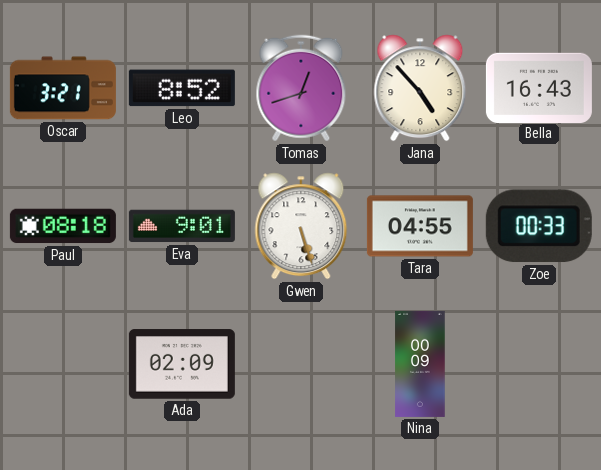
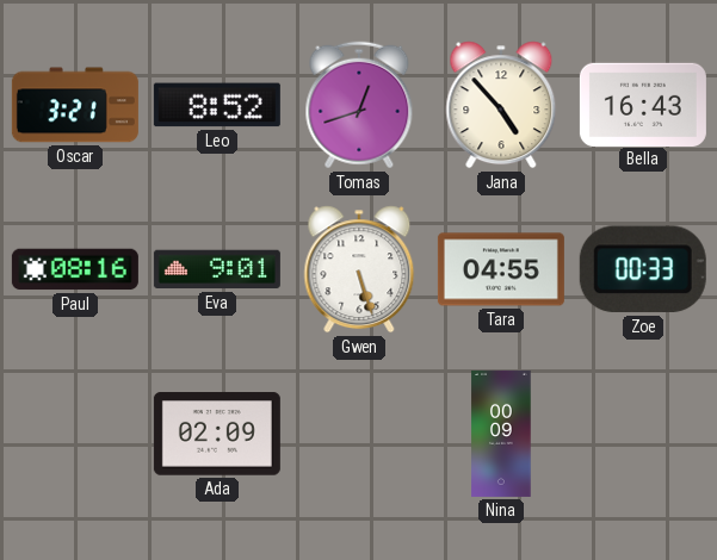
Paul: 08:18 -> 08:16
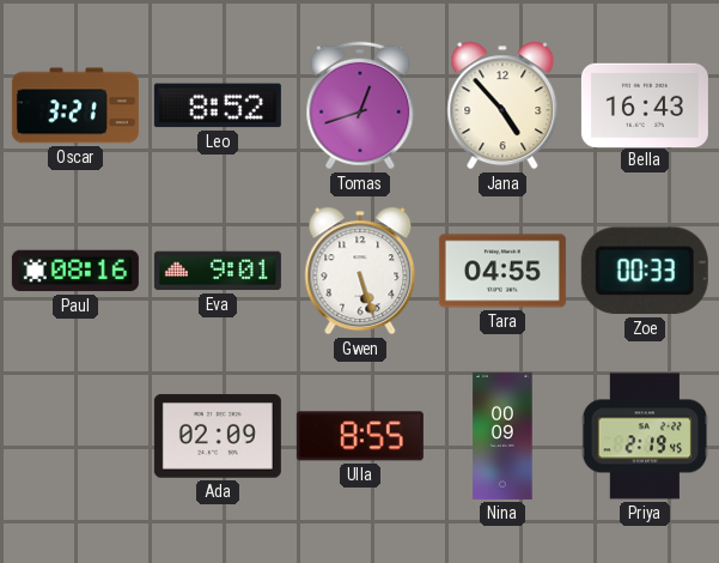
Ulla: none -> 8:55
Priya: none -> 2:19
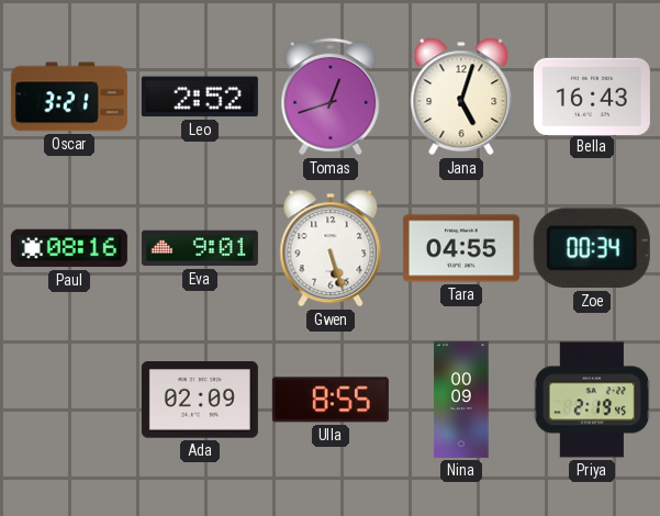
Leo: 8:52 -> 2:52
Jana: 4:53 -> 5:03
Zoe: 00:33 -> 00:34
